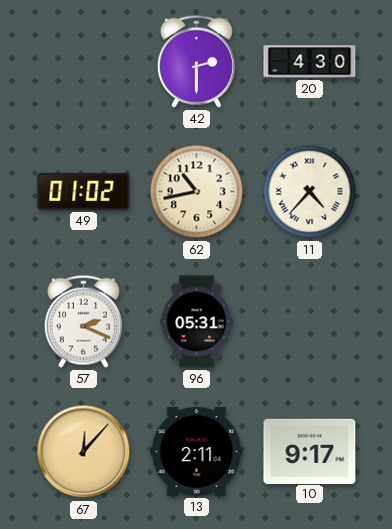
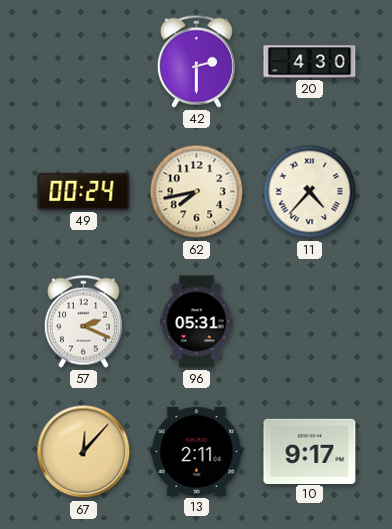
49: 01:02 -> 00:24
62: 10:43 -> 7:43
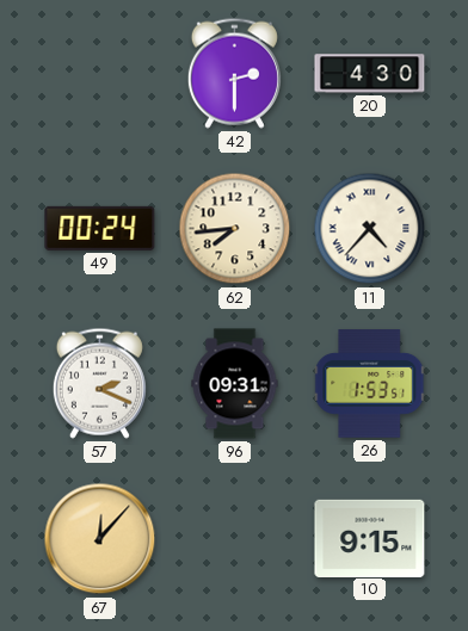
62: 7:43 -> 7:44
96: 05:31 -> 09:31
26: none -> 1:53
13: 2:11 -> none
10: 9:17 -> 9:15
